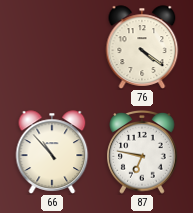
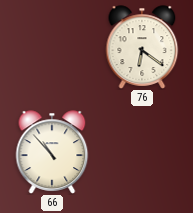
76: 4:21 -> 6:21
87: 6:47 -> none
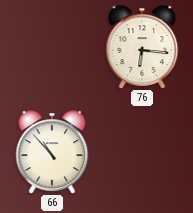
76: 6:21 -> 6:16
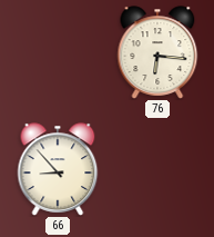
66: 10:53 -> 8:53
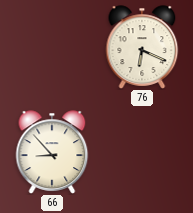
76: 6:16 -> 6:19
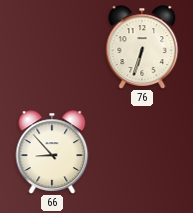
76: 6:19 -> 6:33
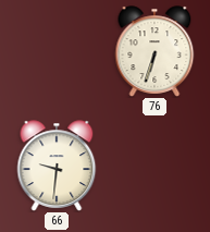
66: 8:53 -> 9:31
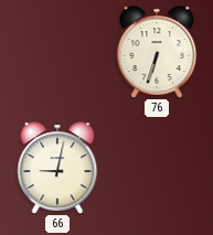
66: 9:31 -> 9:02
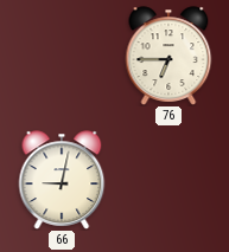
76: 6:33 -> 6:45
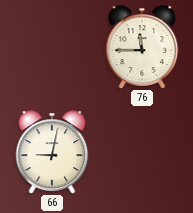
76: 6:45 -> 11:45
